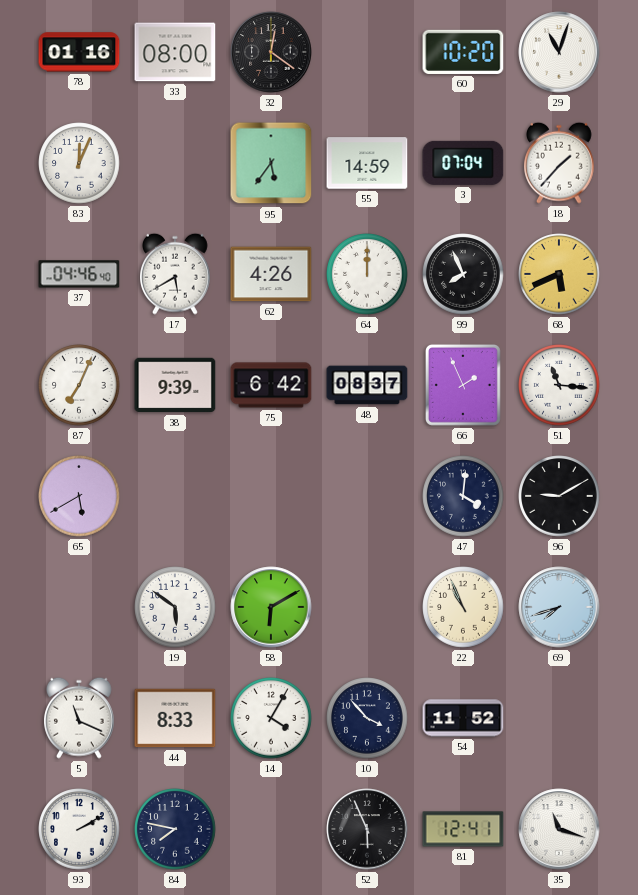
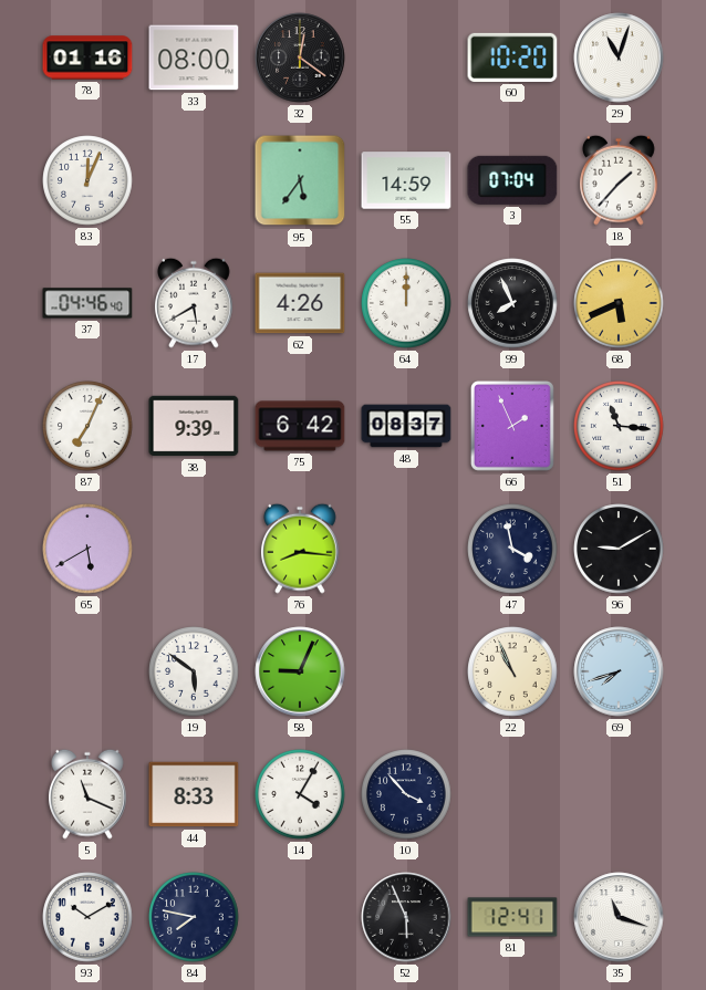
76: none -> 8:16
47: 4:01 -> 3:58
58: 6:10 -> 9:04
54: 11:52 -> none
93: 2:10 -> 10:10
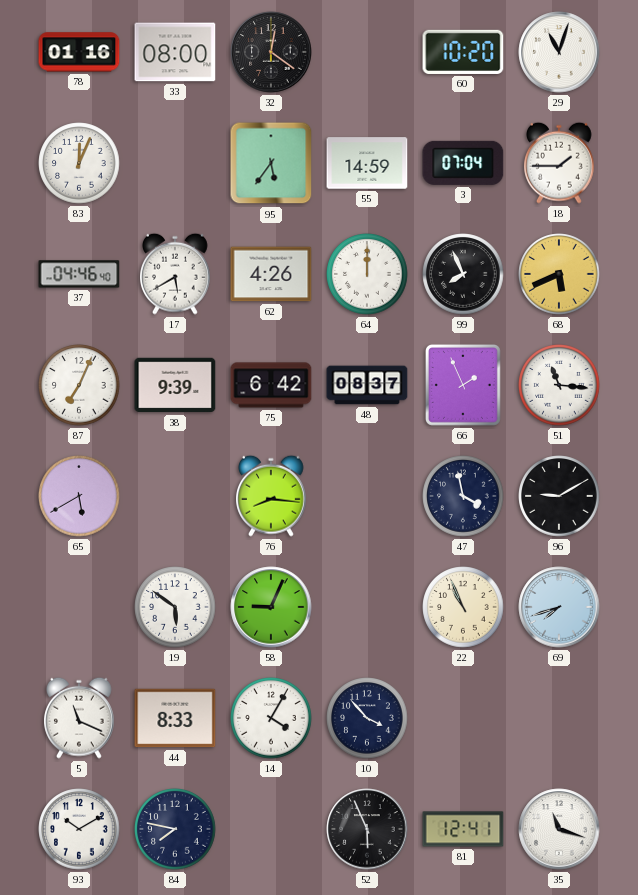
18: 1:37 -> 1:45
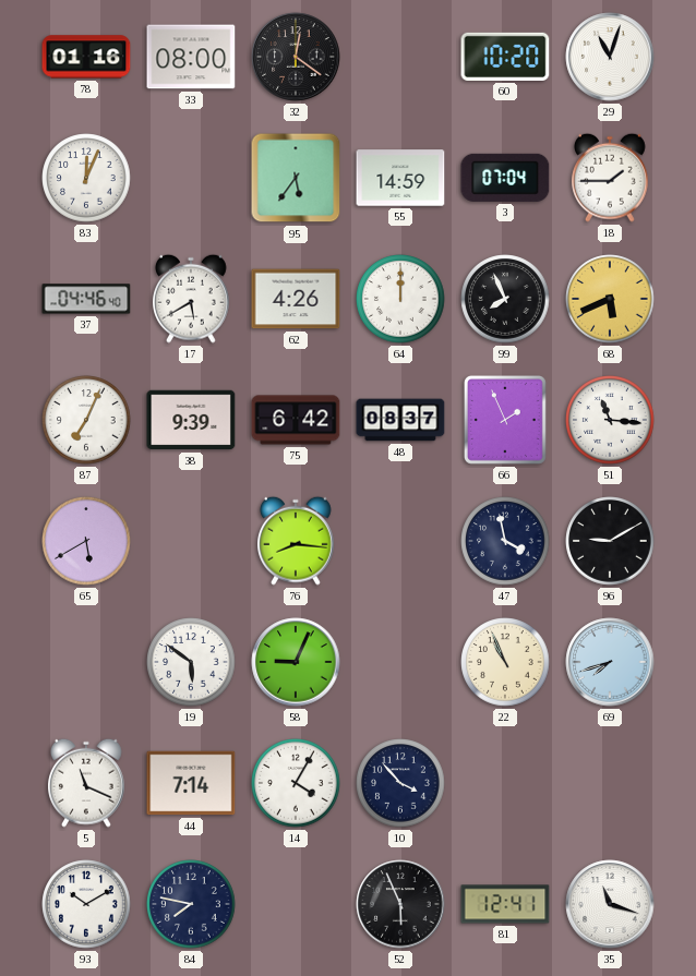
44: 8:33 -> 7:14
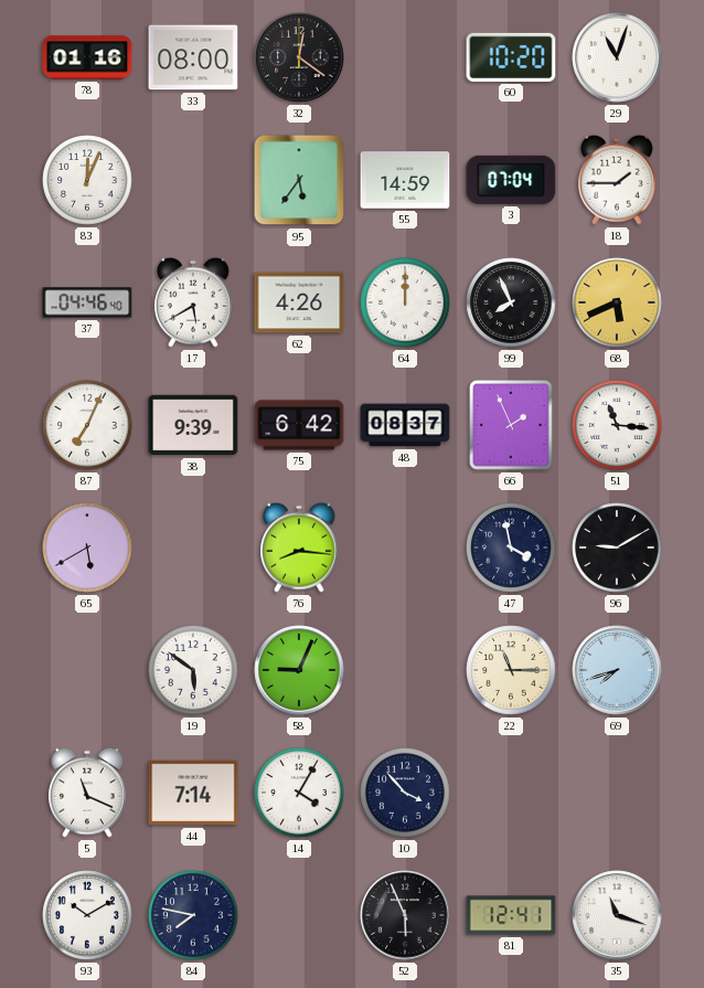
22: 10:56 -> 11:15
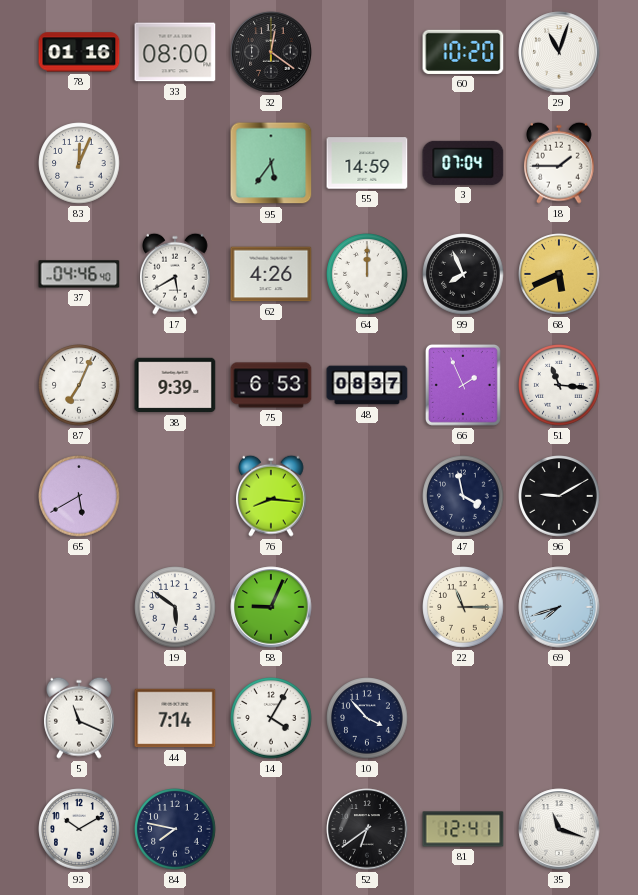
75: 6:42 -> 6:53
52: 5:56 -> 6:39
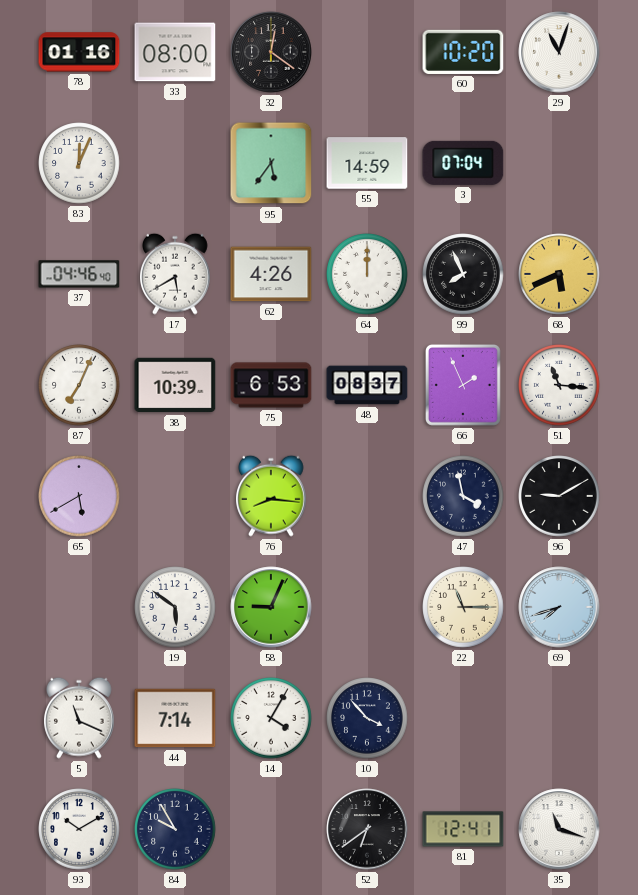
18: 1:45 -> none
38: 9:39 -> 10:39
84: 7:47 -> 9:55
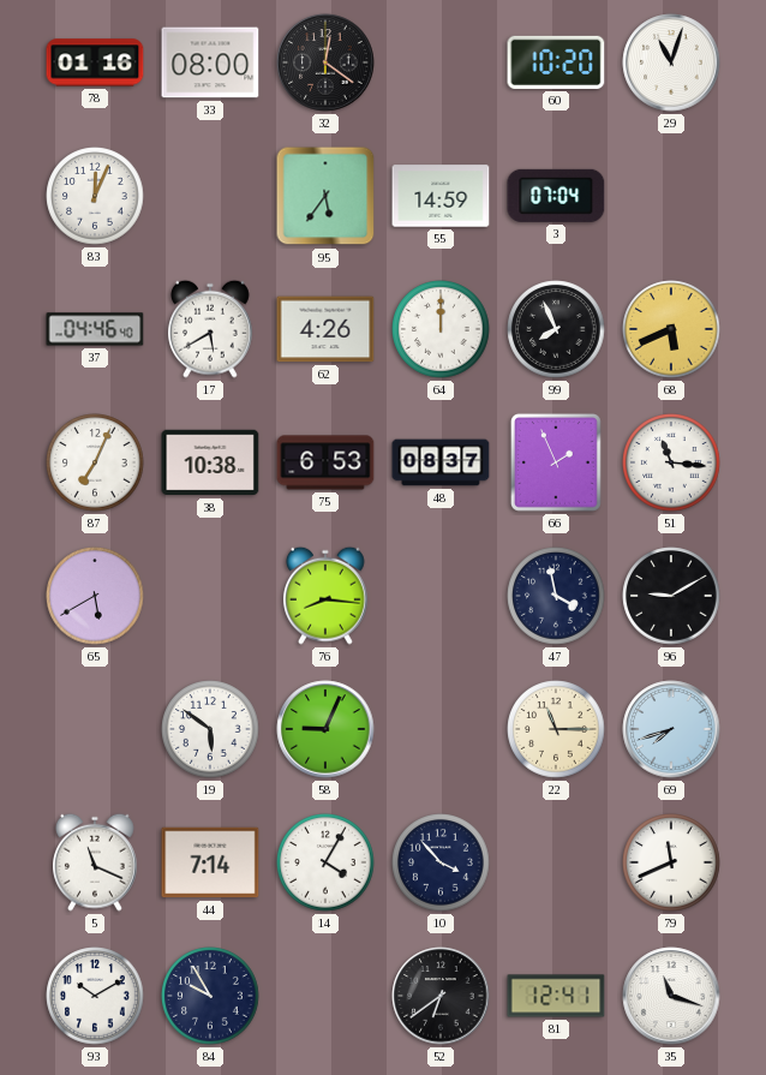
38: 10:39 -> 10:38
79: none -> 11:41
